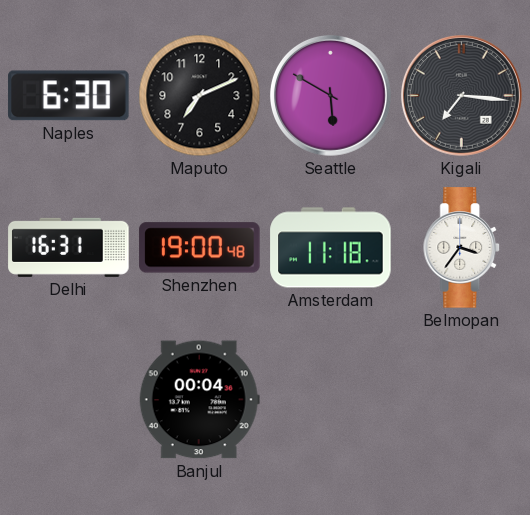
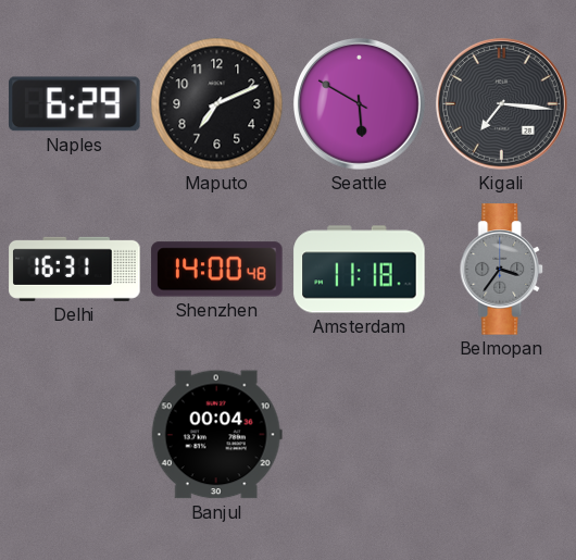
Naples: 6:30 -> 6:29
Shenzhen: 19:00 -> 14:00
Belmopan dial: white -> grey
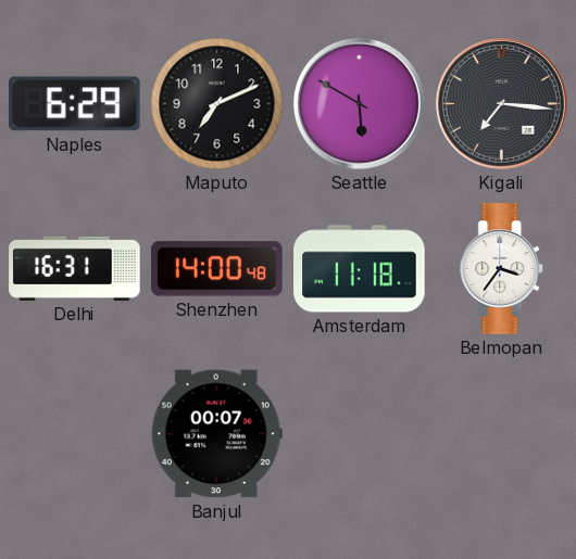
Belmopan dial: grey -> white
Banjul: 00:04 -> 00:07
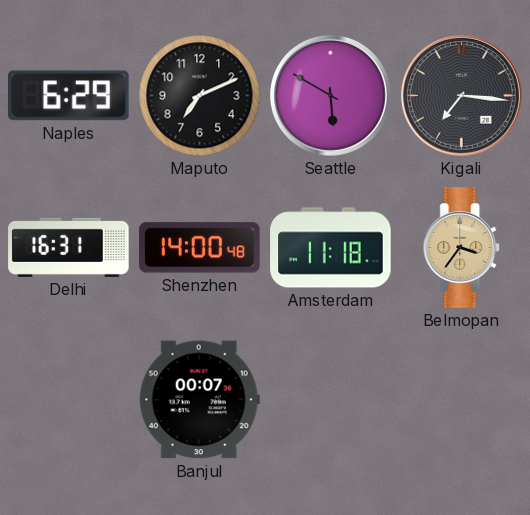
Belmopan dial: white -> champagne
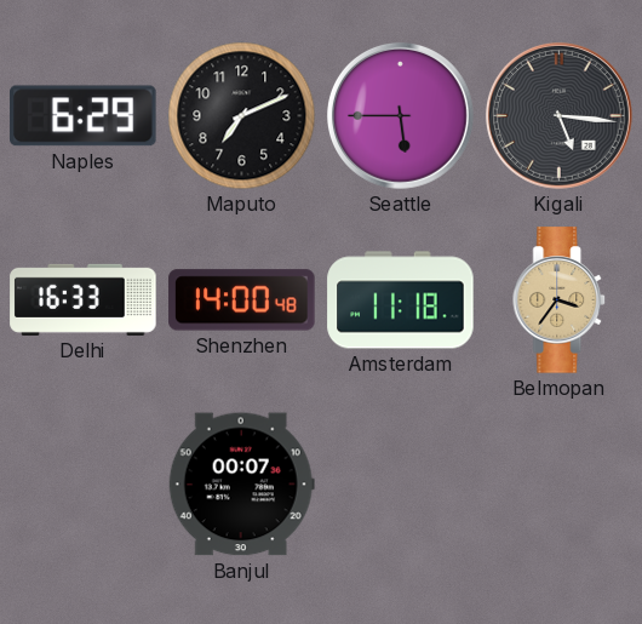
Seattle: 5:50 -> 5:45
Kigali: 7:16 -> 5:16
Delhi: 16:31 -> 16:33
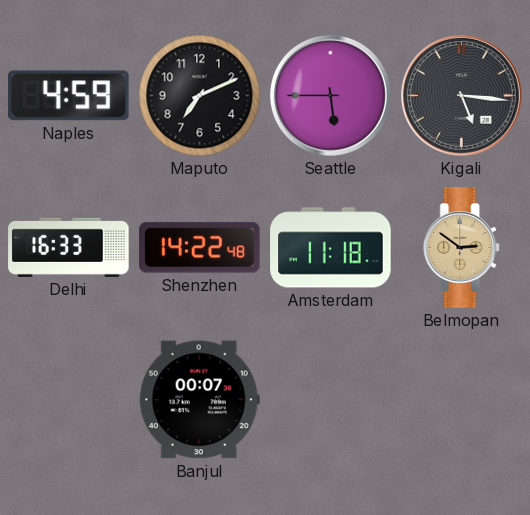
Naples: 6:29 -> 4:59
Shenzhen: 14:00 -> 14:22
Belmopan: 3:36 -> 2:51
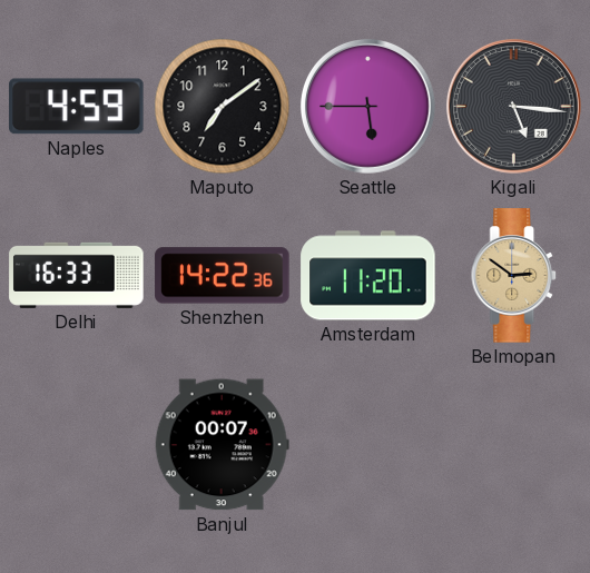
Maputo: 7:11 -> 7:09
Shenzhen: 14:22:48 -> 14:22:36
Amsterdam: 11:18 -> 11:20
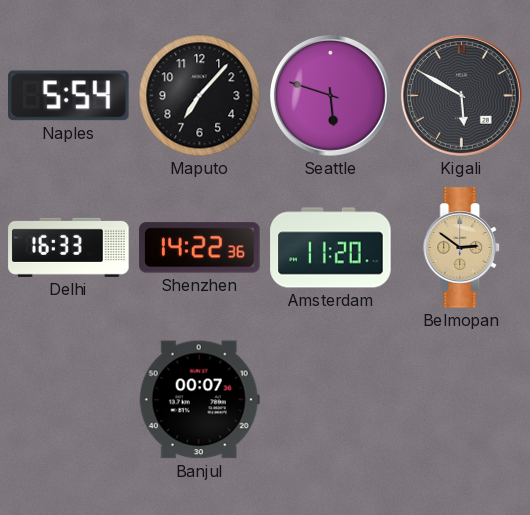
Naples: 4:59 -> 5:54
Maputo: 7:09 -> 7:07
Seattle: 5:45 -> 5:48
Kigali: 5:16 -> 5:50
